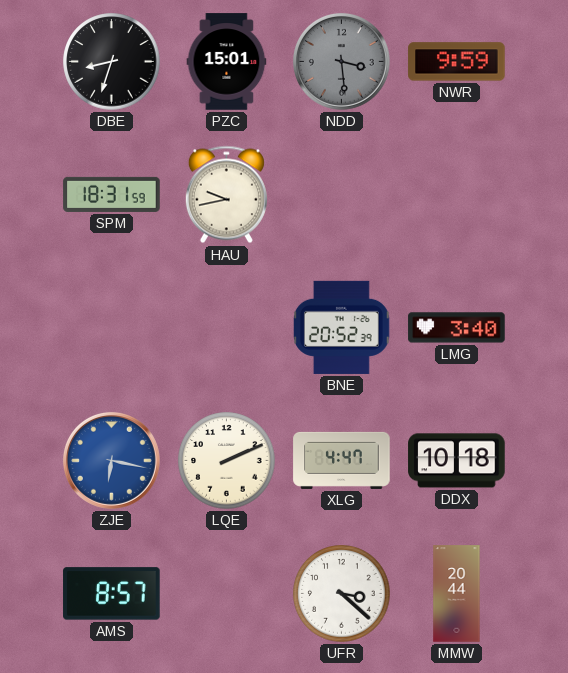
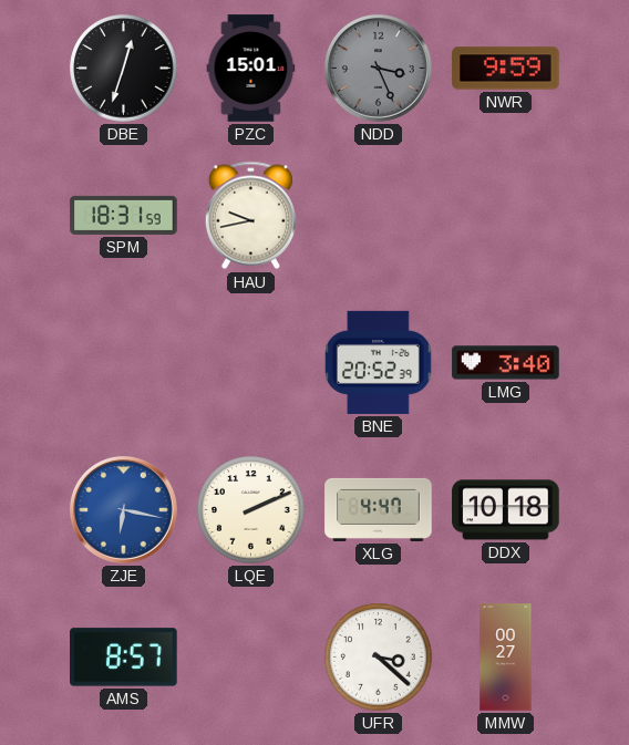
DBE: 8:33 -> 12:33
NDD: 3:29 -> 3:26
MMW: 20:44 -> 00:27
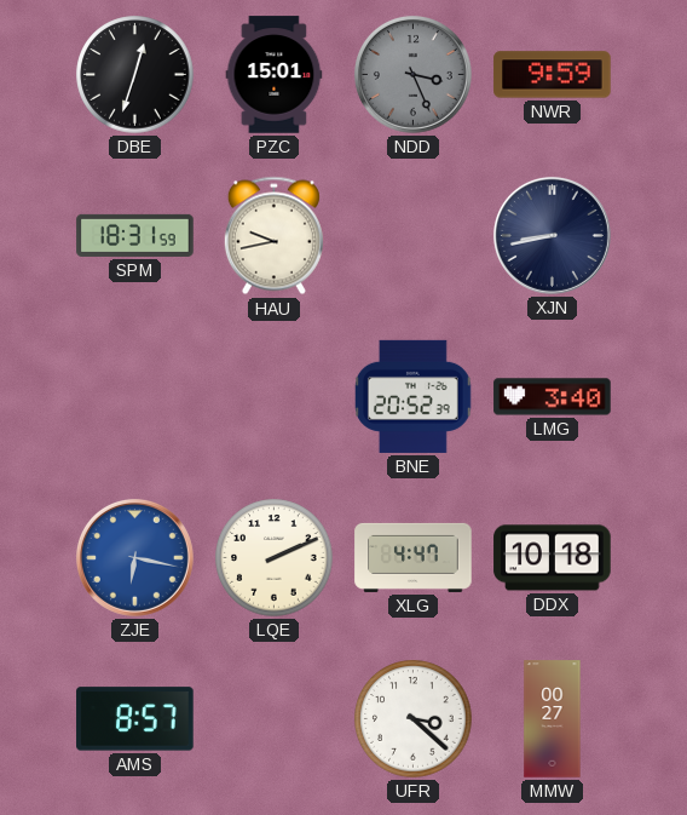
XJN: none -> 8:43
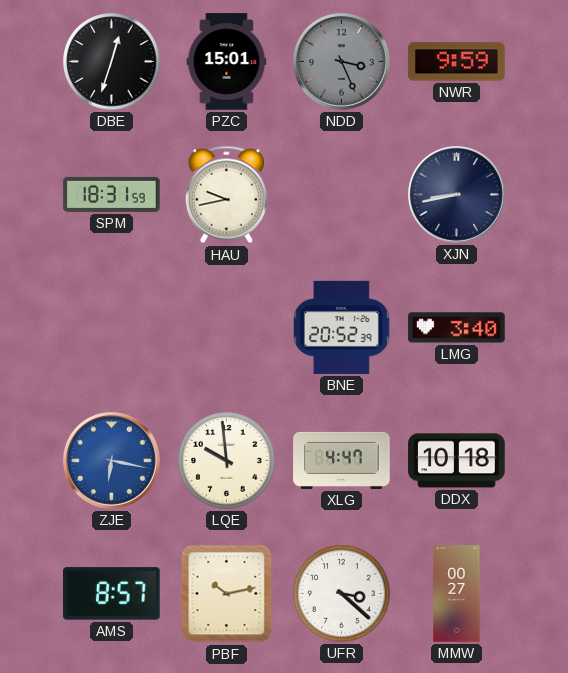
LQE: 2:11 -> 9:59
PBF: none -> 10:13
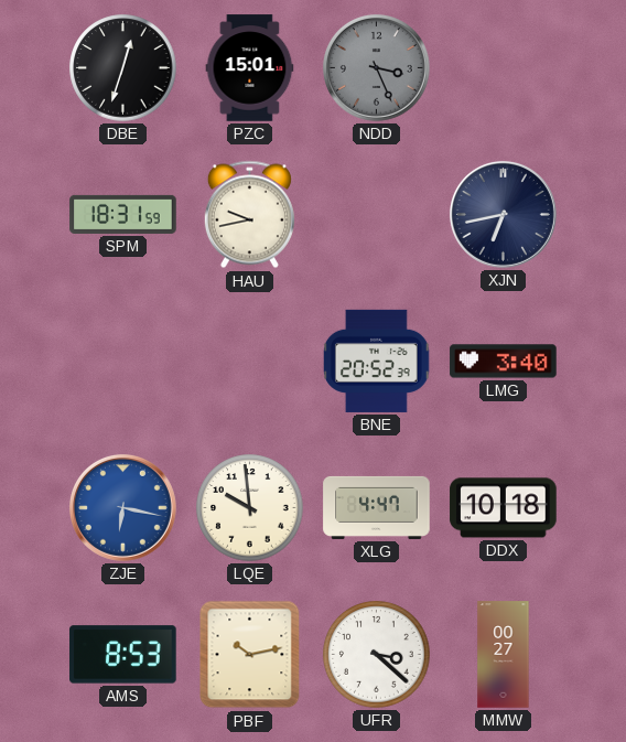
NWR: 9:59 -> none
XJN: 8:43 -> 6:43
AMS: 8:57 -> 8:53
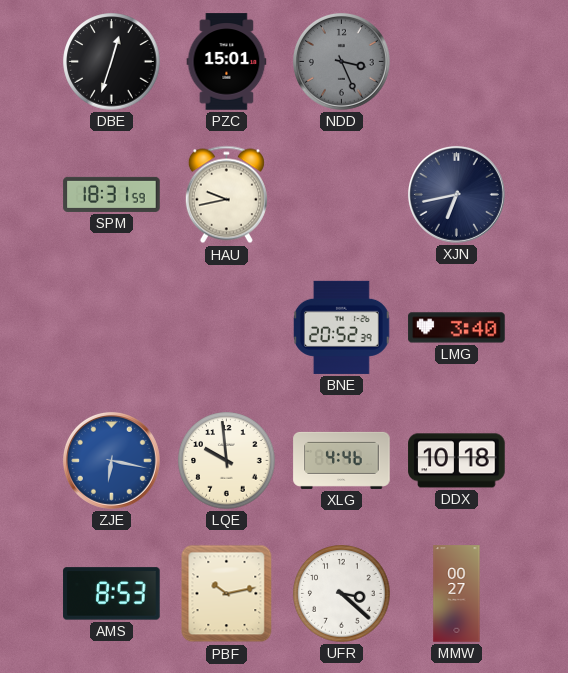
XLG: 4:47 -> 4:46
